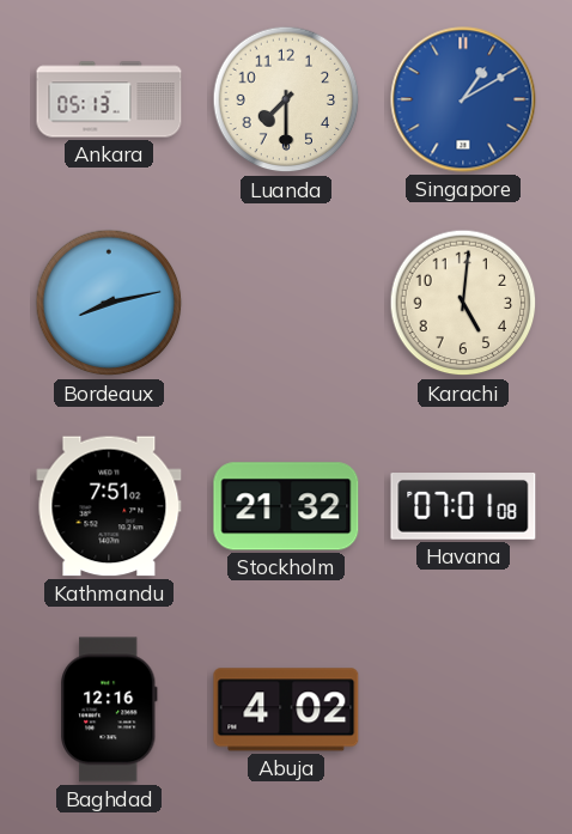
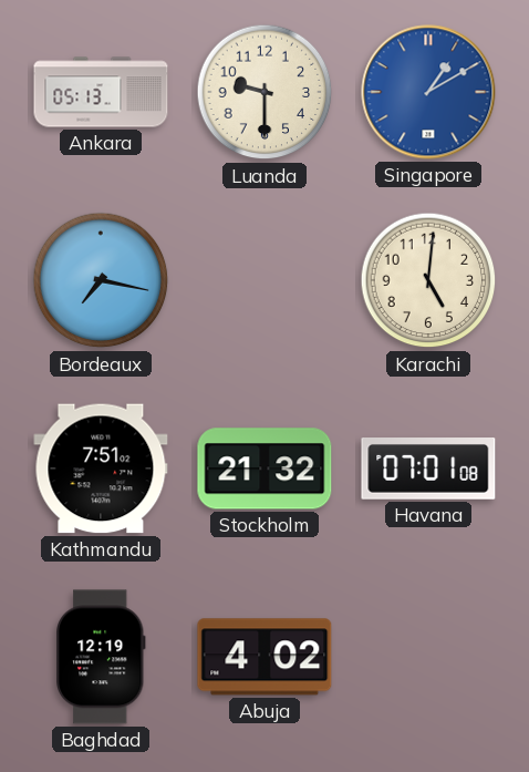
Luanda: 7:30 -> 9:30
Bordeaux: 8:13 -> 7:17
Baghdad: 12:16 -> 12:19
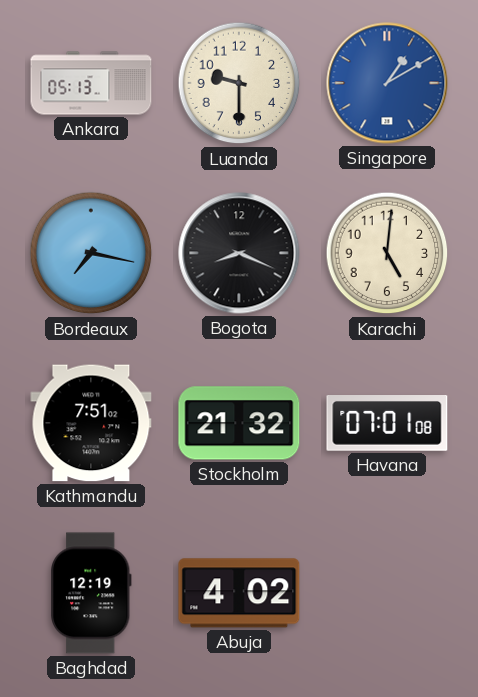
Bogota: none -> 8:19
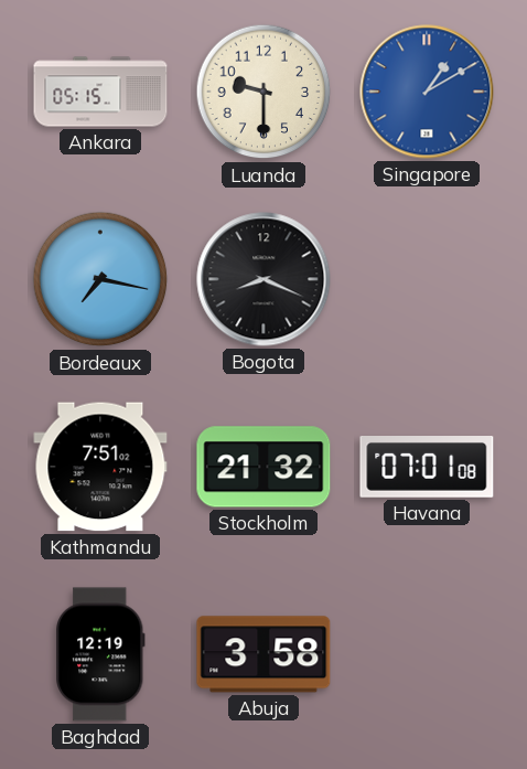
Ankara: 05:13 -> 05:15
Karachi: 5:01 -> none
Abuja: 4:02 -> 3:58
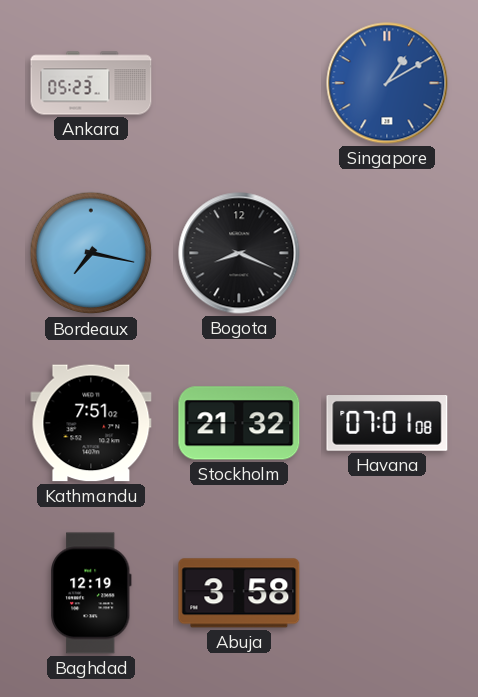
Ankara: 05:15 -> 05:23
Luanda: 9:30 -> none
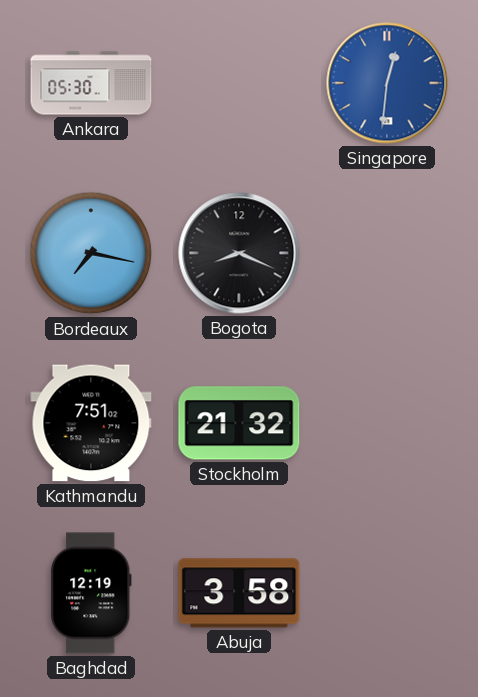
Ankara: 05:23 -> 05:30
Singapore: 1:10 -> 12:31
Havana: 07:01 -> none
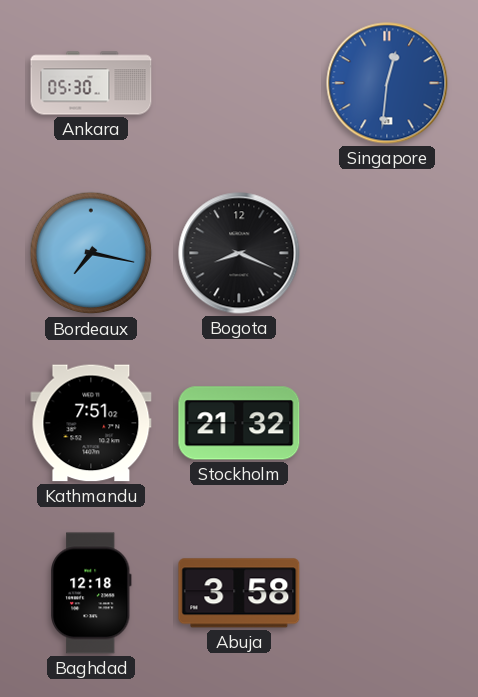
Baghdad: 12:19 -> 12:18
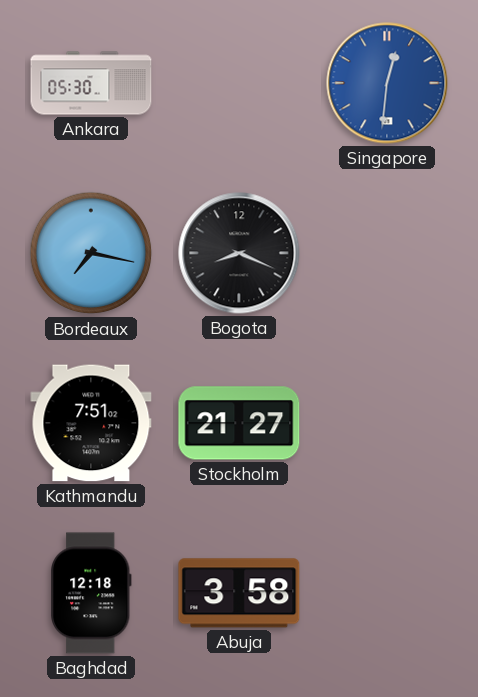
Stockholm: 21:32 -> 21:27
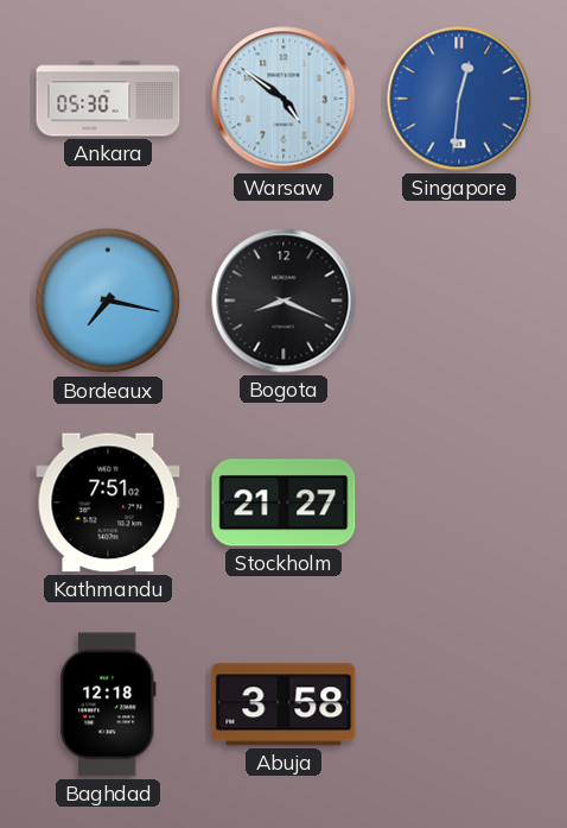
Warsaw: none -> 4:51
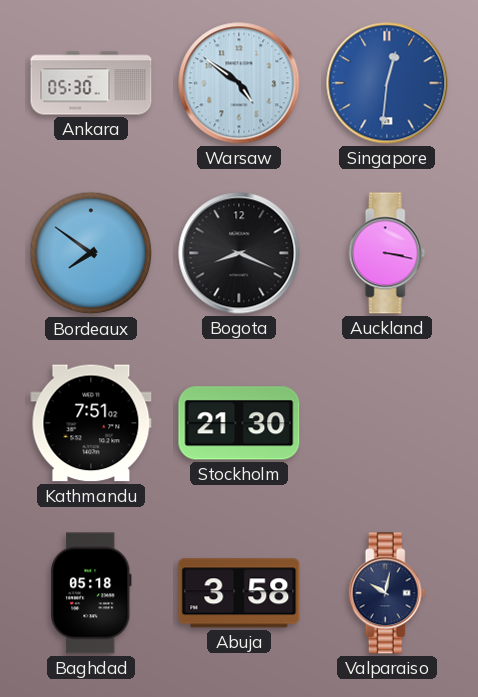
Bordeaux: 7:17 -> 7:51
Auckland: none -> 3:17
Stockholm: 21:27 -> 21:30
Baghdad: 12:18 -> 05:18
Valparaiso: none -> 10:02
